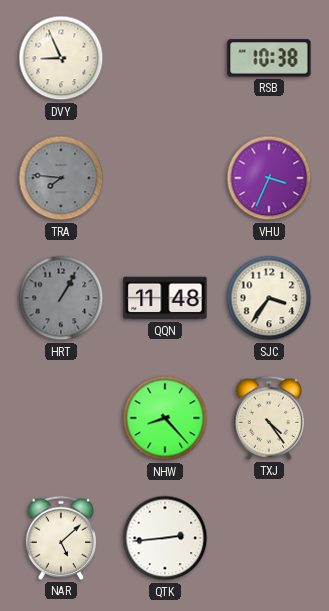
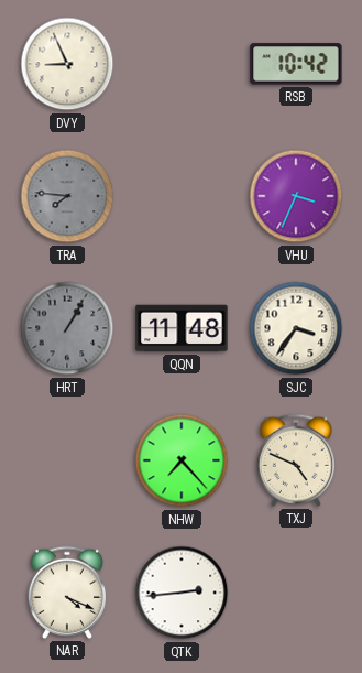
RSB: 10:38 -> 10:42
NHW: 8:23 -> 7:23
TXJ: 4:24 -> 4:49
NAR: 5:08 -> 4:19
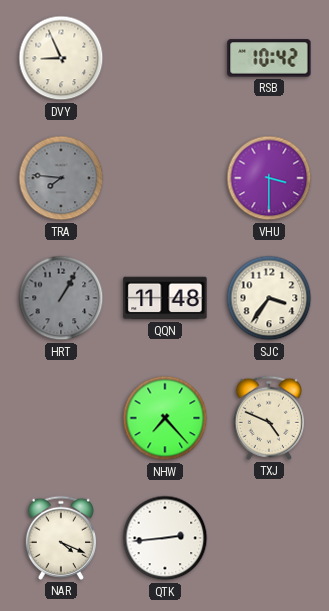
VHU: 3:34 -> 3:30
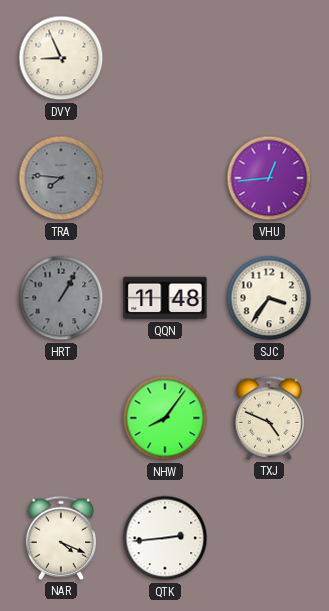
RSB: 10:42 -> none
VHU: 3:30 -> 12:44
NHW: 7:23 -> 8:06
